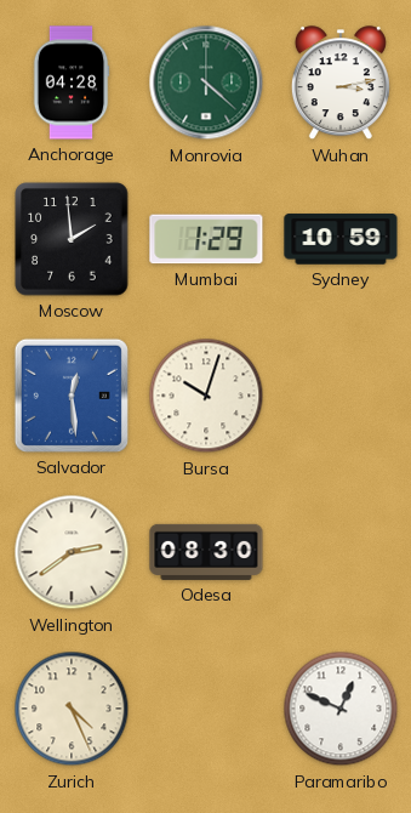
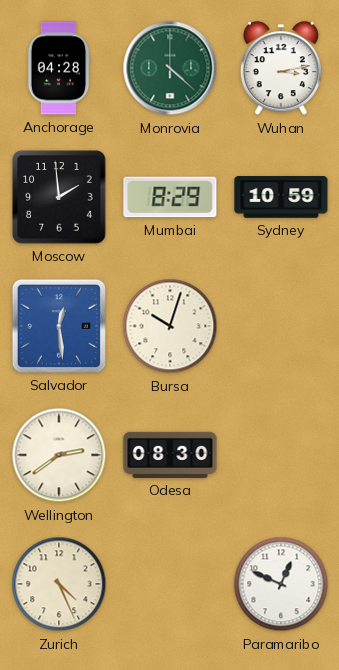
Mumbai: 1:29 -> 8:29
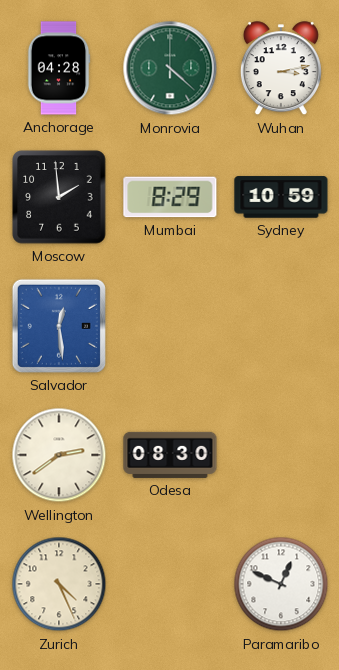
Bursa: 10:03 -> none
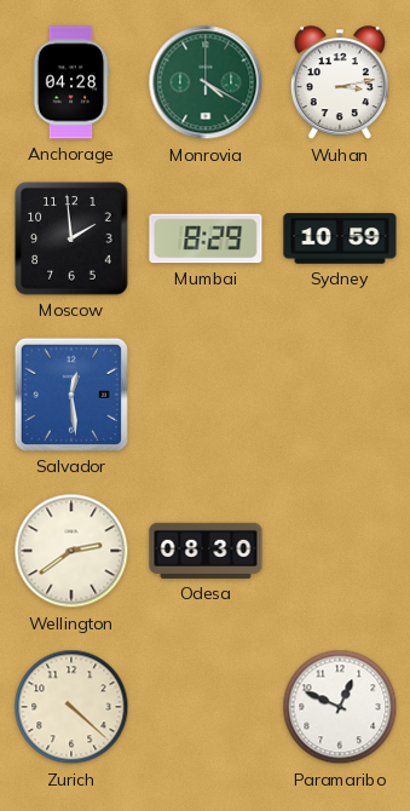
Monrovia: 4:22 -> 4:20
Zurich: 4:26 -> 4:22
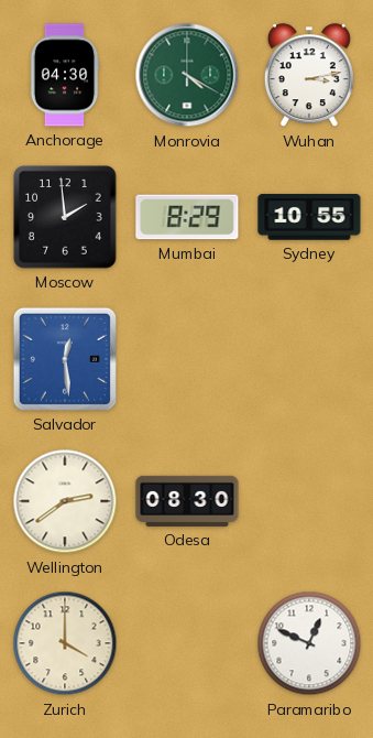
Anchorage: 04:28 -> 04:30
Sydney: 10:59 -> 10:55
Zurich: 4:22 -> 4:00
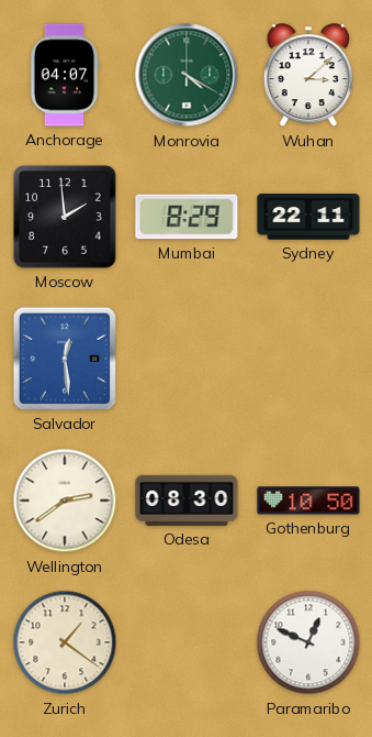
Anchorage: 04:30 -> 04:07
Wuhan: 3:13 -> 3:08
Sydney: 10:55 -> 22:11
Gothenburg: none -> 10:50
Zurich: 4:00 -> 1:21
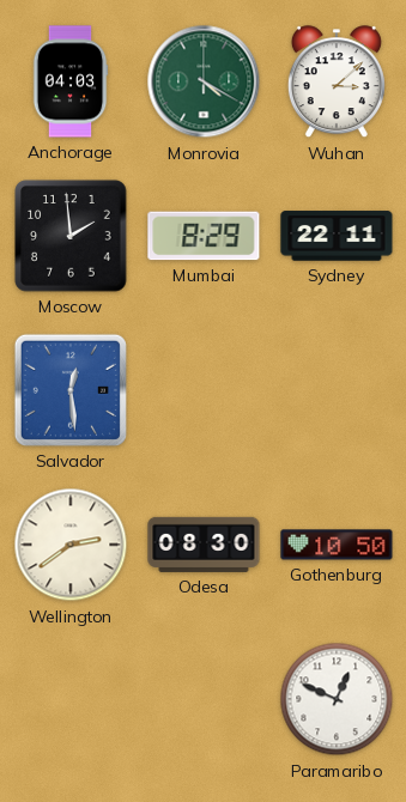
Anchorage: 04:07 -> 04:03
Zurich: 1:21 -> none
